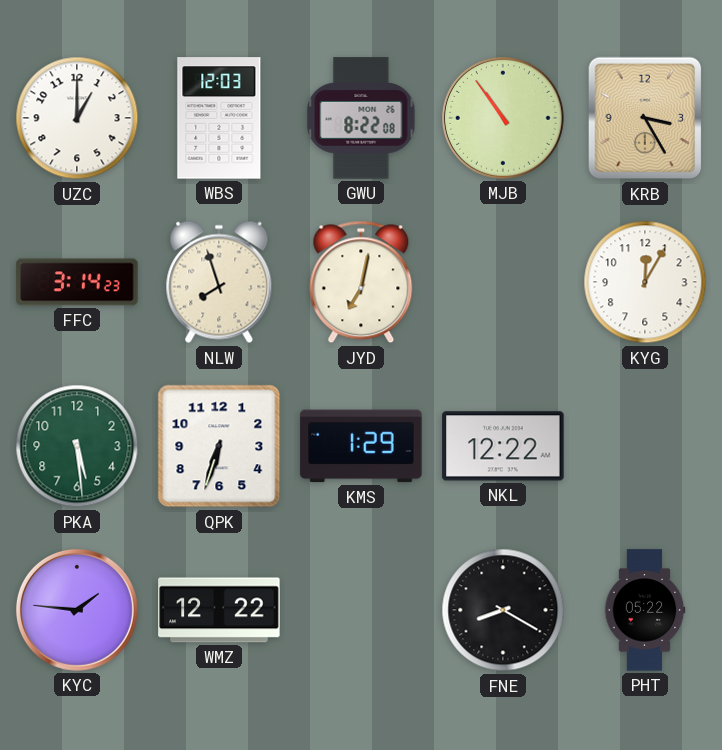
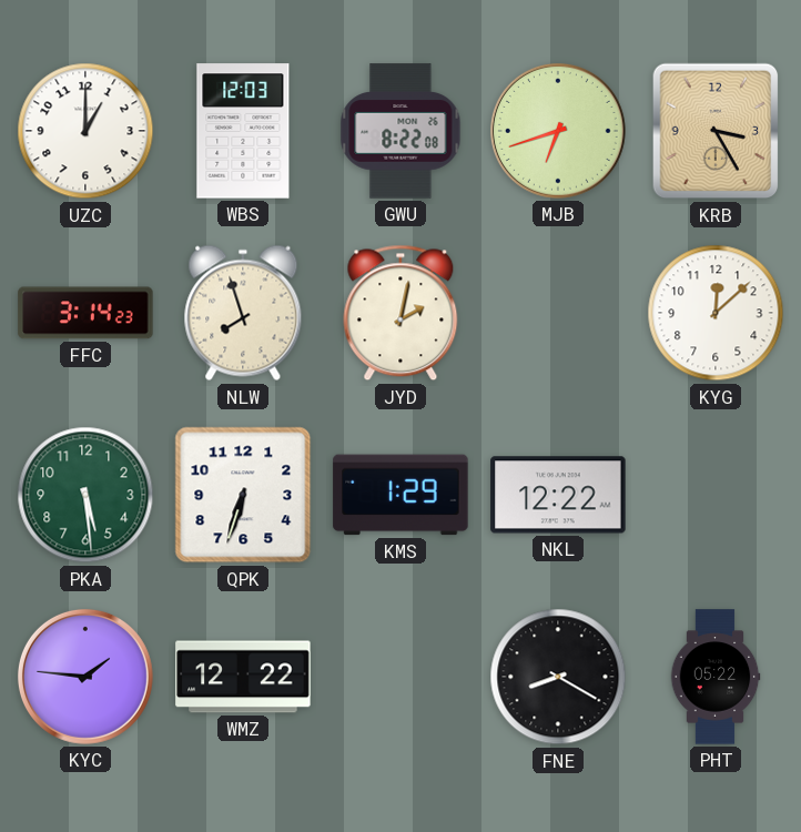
MJB: 10:54 -> 6:42
JYD: 7:02 -> 2:02
KYG: 12:05 -> 12:08
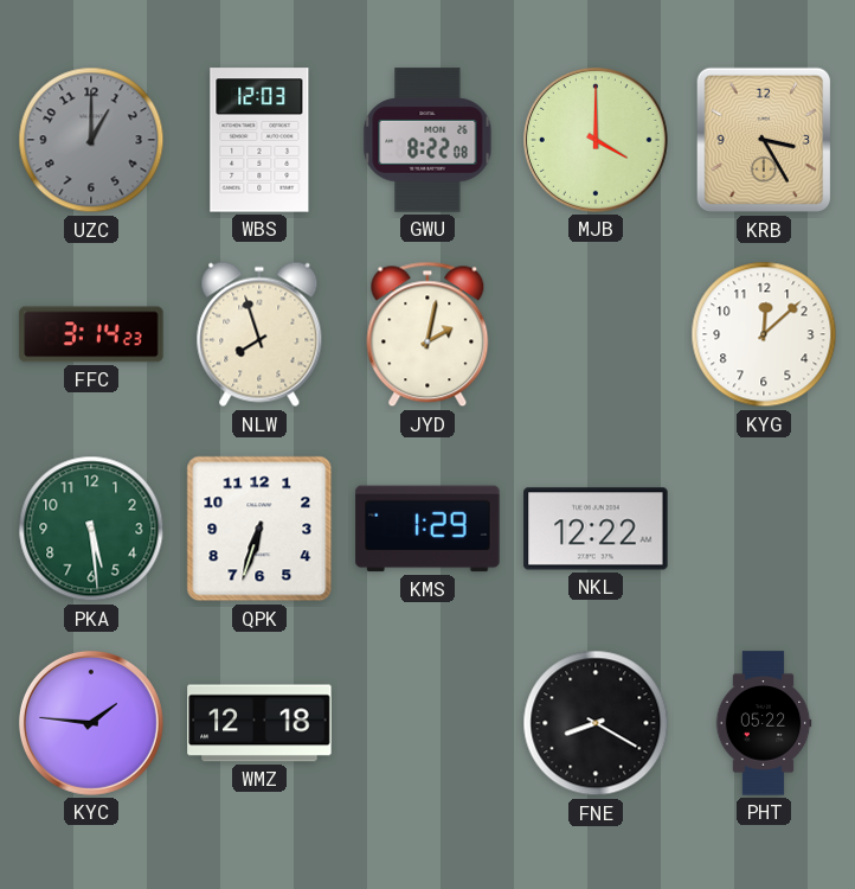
UZC dial: white -> grey
MJB: 6:42 -> 4:00
WMZ: 12:22 -> 12:18
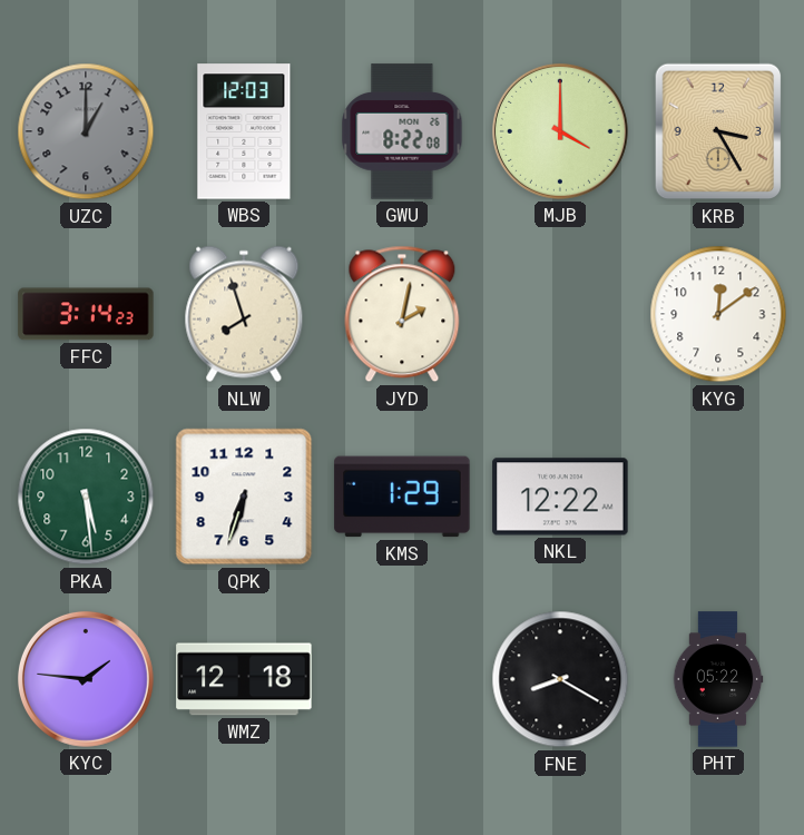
KYG: 12:08 -> 12:09
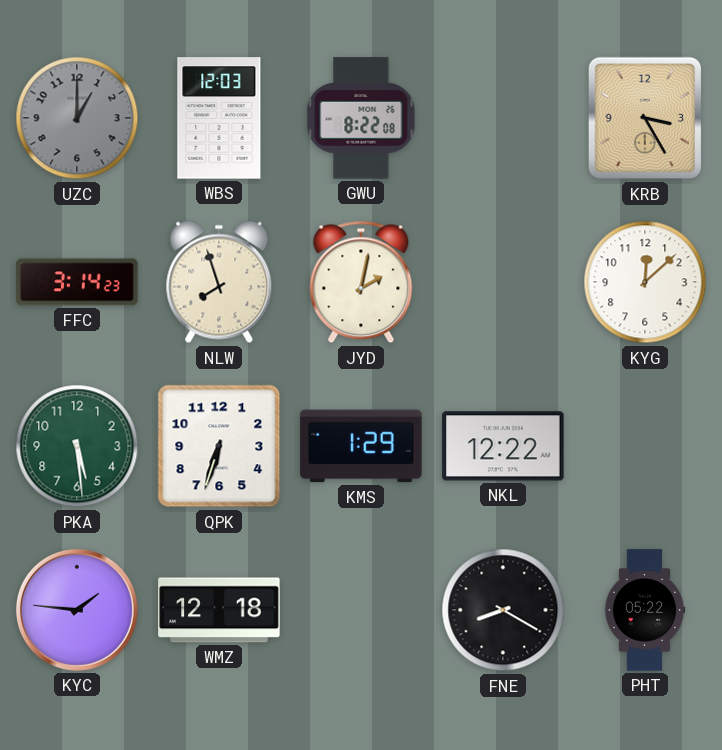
MJB: 4:00 -> none
KYG: 12:09 -> 12:08
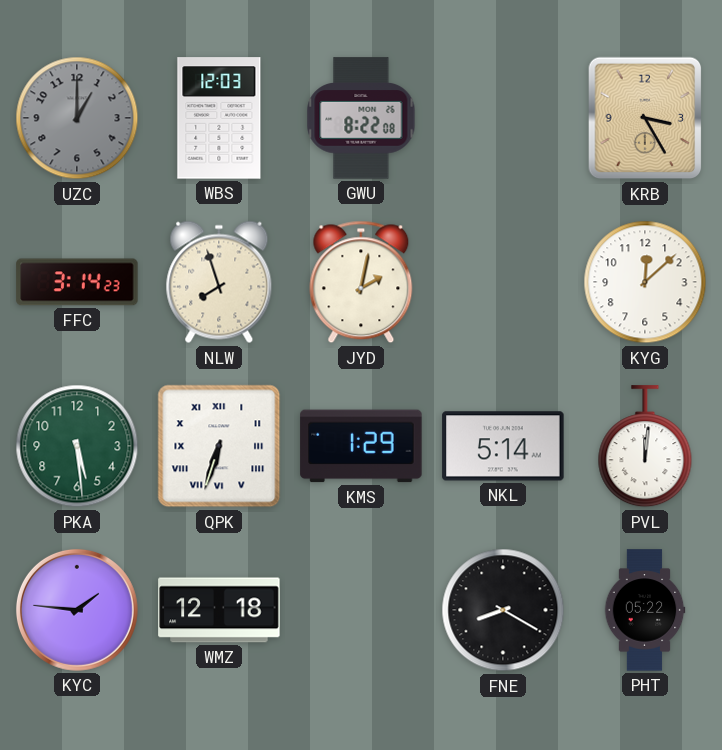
QPK numerals: Arabic -> Roman
NKL: 12:22 -> 5:14
PVL: none -> 12:01
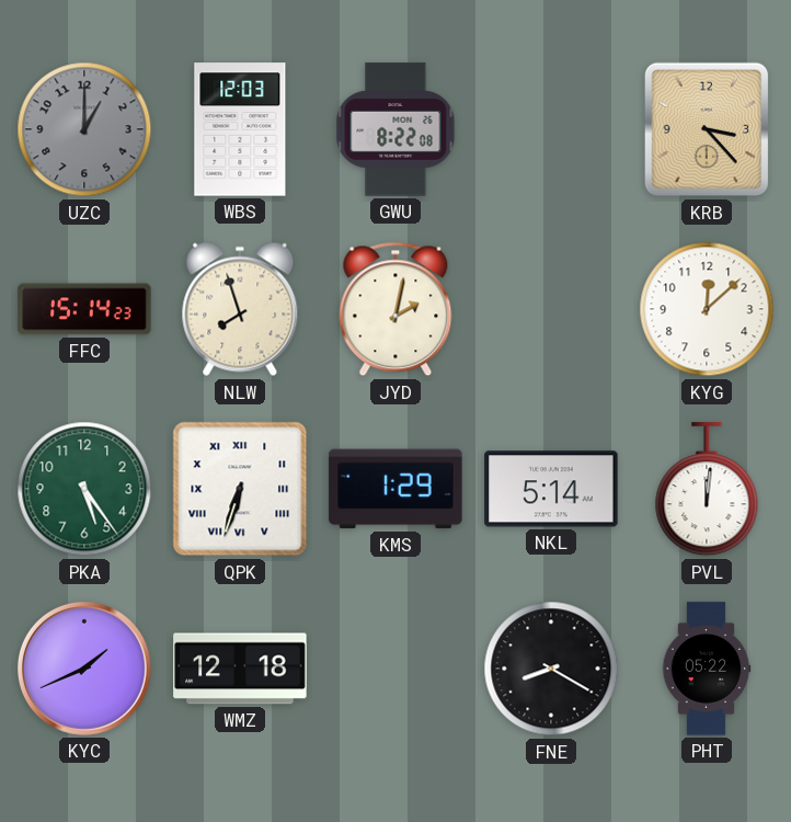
KRB: 3:25 -> 3:23
FFC: 3:14 -> 15:14
PKA: 5:29 -> 5:24
KYC: 1:46 -> 1:41
